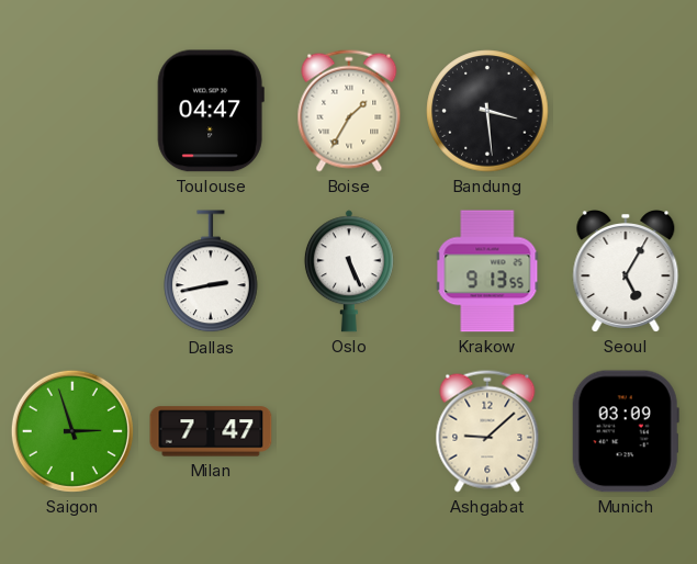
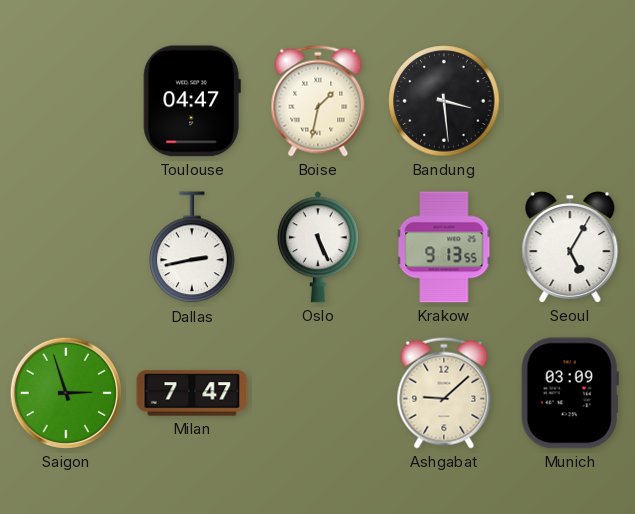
Boise: 1:35 -> 1:32
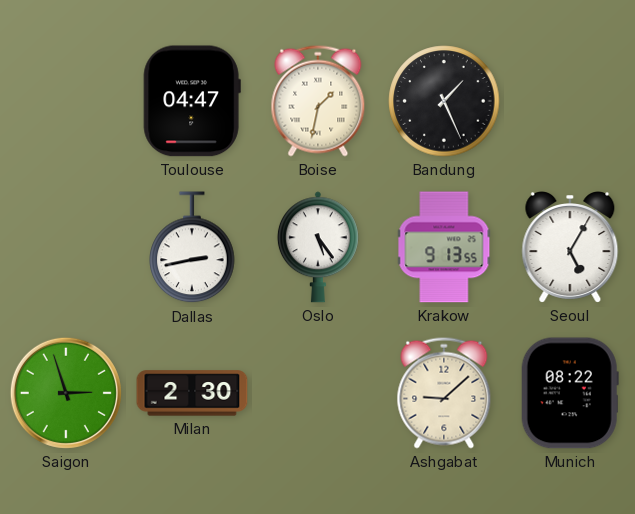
Bandung: 3:29 -> 1:26
Oslo: 5:26 -> 5:24
Milan: 7:47 -> 2:30
Munich: 03:09 -> 08:22
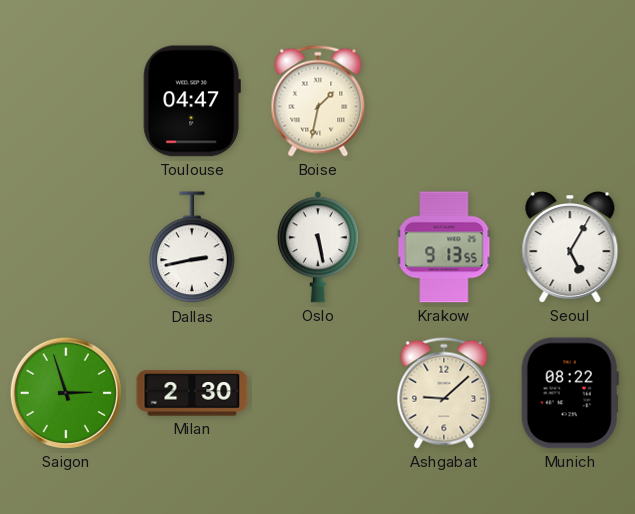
Bandung: 1:26 -> none
Oslo: 5:24 -> 5:28
